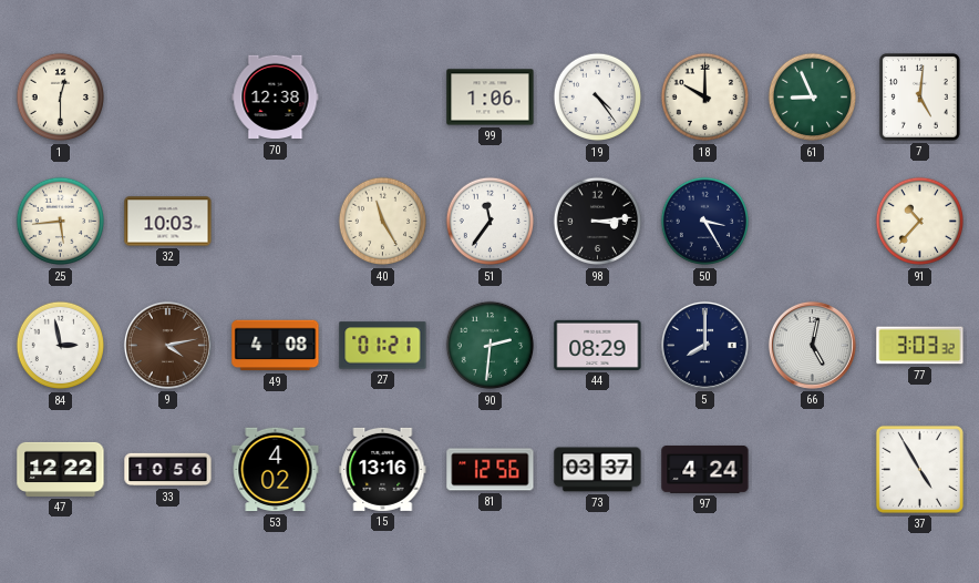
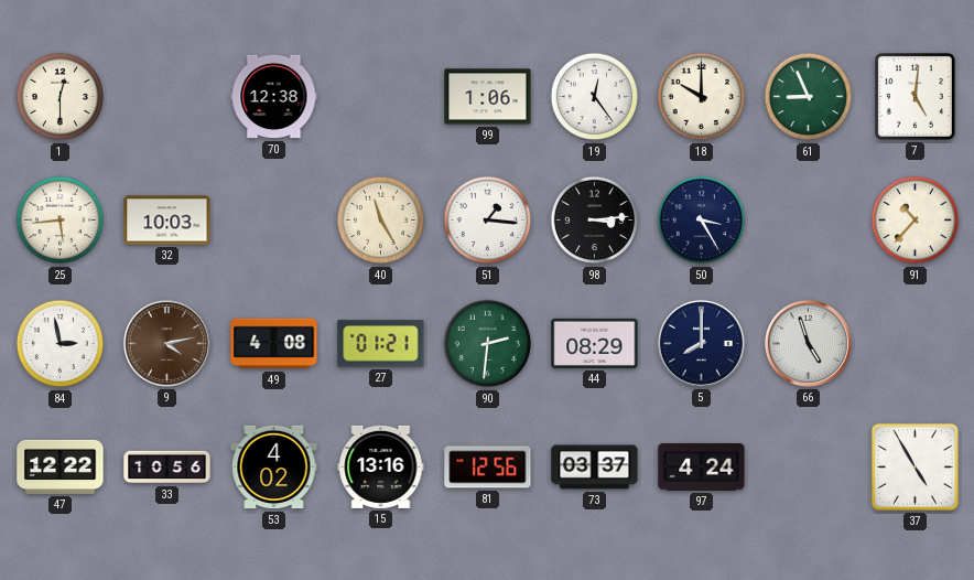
19: 4:24 -> 12:24
51: 11:36 -> 1:16
66: 5:02 -> 4:57
77: 3:03 -> none
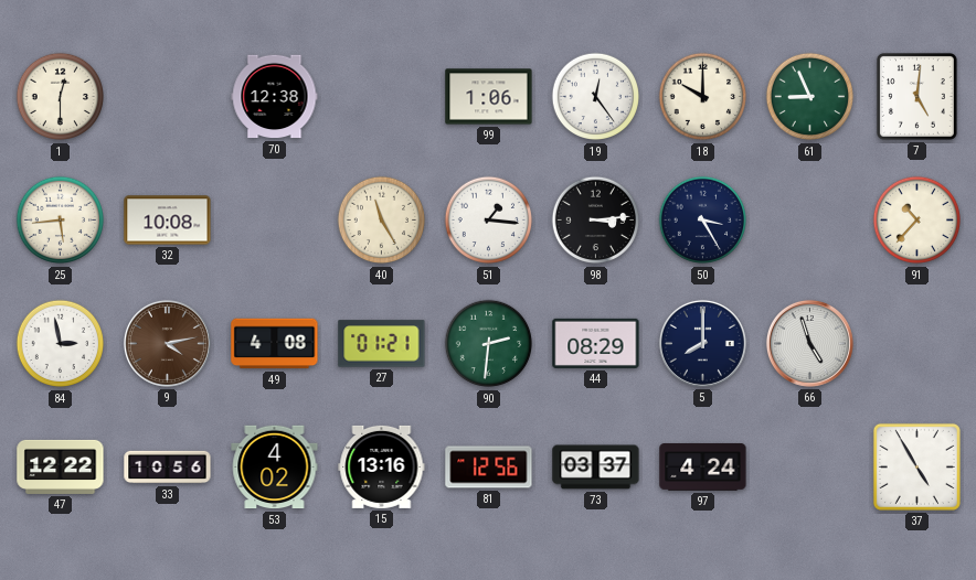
32: 10:03 -> 10:08
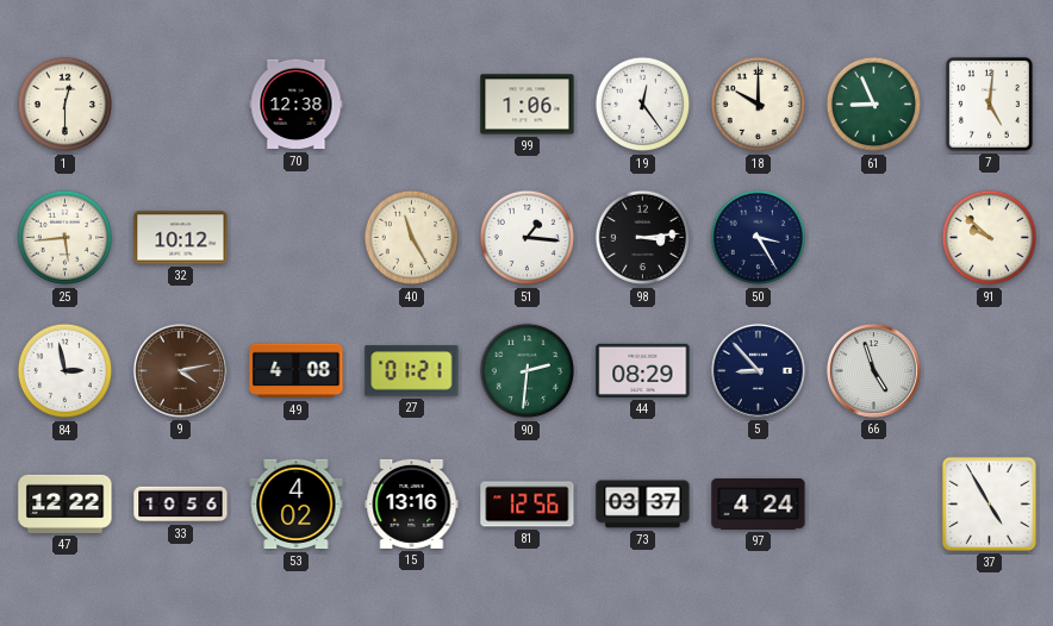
32: 10:08 -> 10:12
91: 10:37 -> 9:52
5: 8:00 -> 8:53
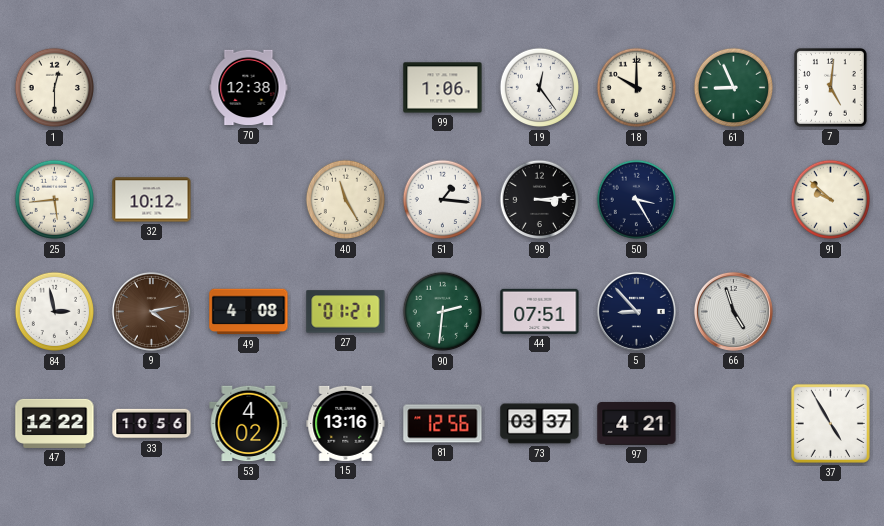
44: 08:29 -> 07:51
97: 4:24 -> 4:21
